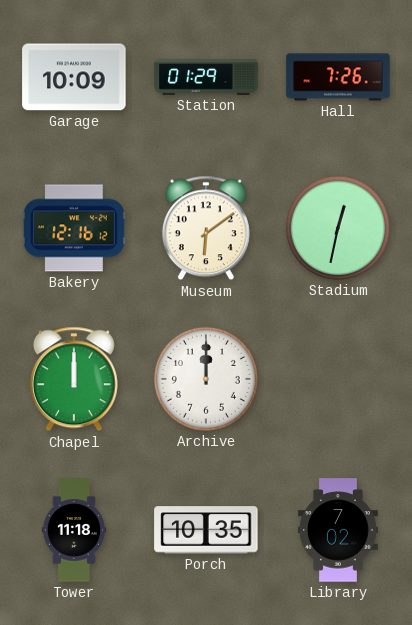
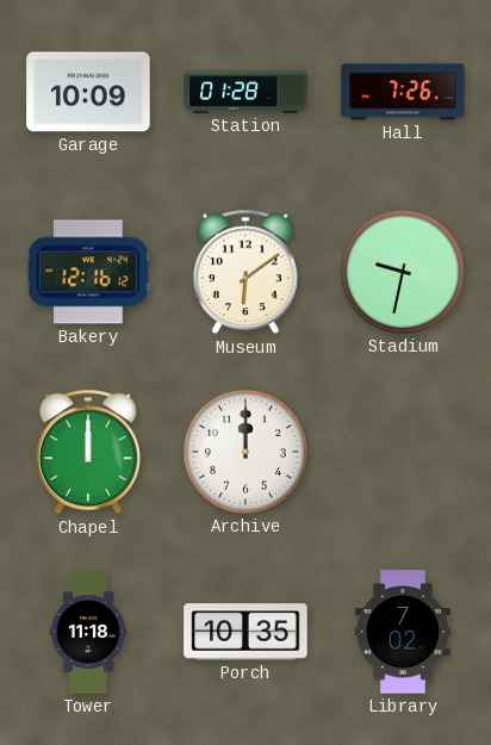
Station: 01:29 -> 01:28
Stadium: 12:32 -> 9:32
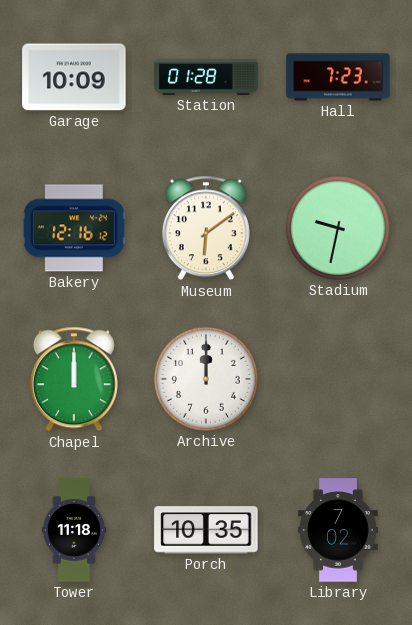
Hall: 7:26 -> 7:23
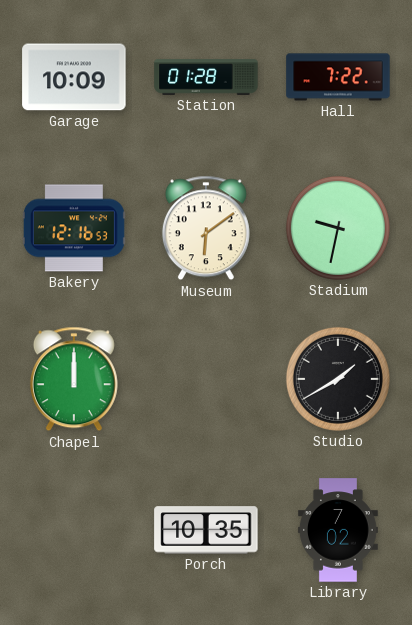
Hall: 7:23 -> 7:22
Bakery: 12:16:12 -> 12:16:53
Archive: 12:00 -> none
Studio: none -> 1:40
Tower: 11:18 -> none
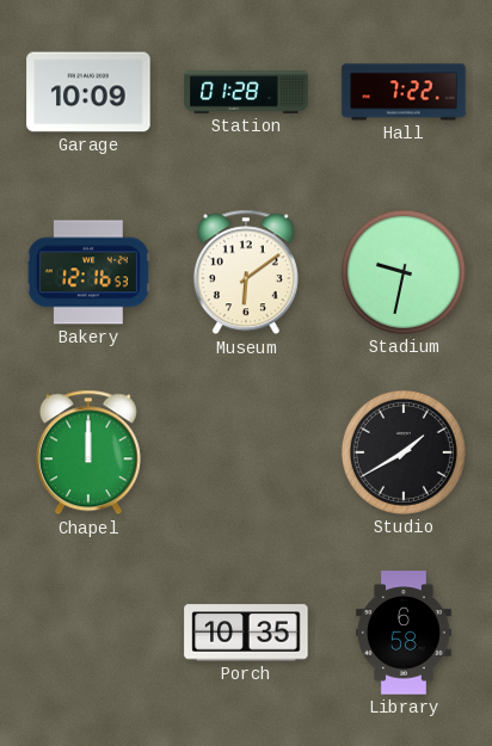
Library: 7:02 -> 6:58
